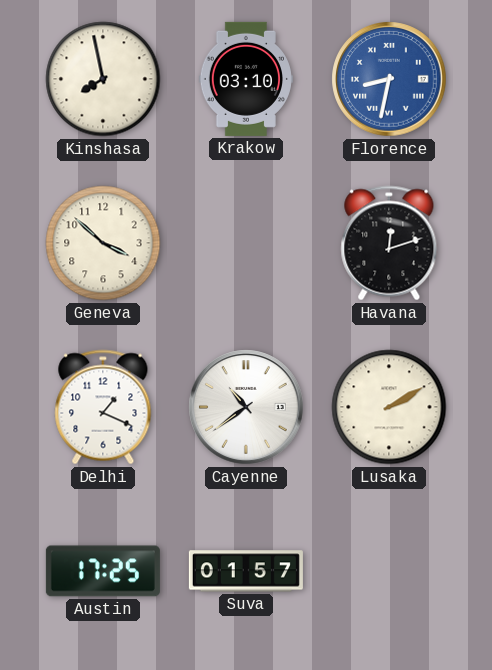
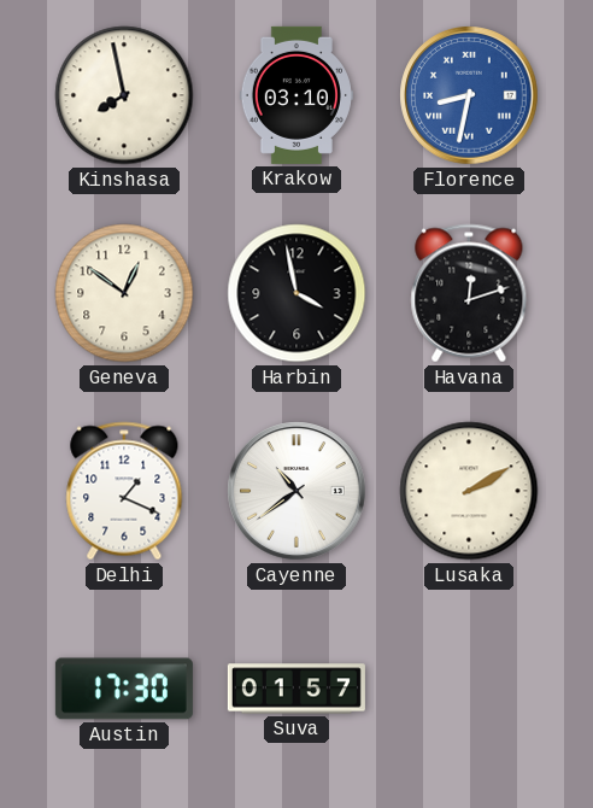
Geneva: 3:52 -> 12:51
Harbin: none -> 3:58
Austin: 17:25 -> 17:30
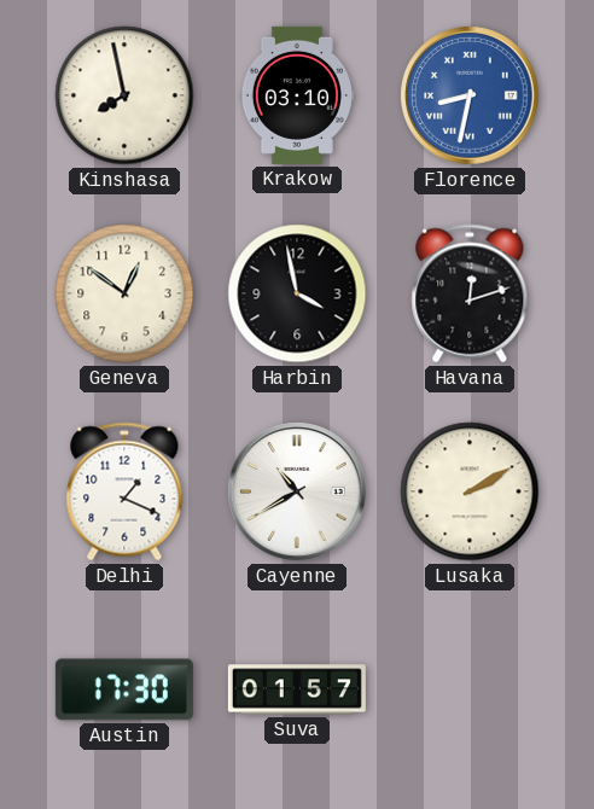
Cayenne: 10:39 -> 10:40
